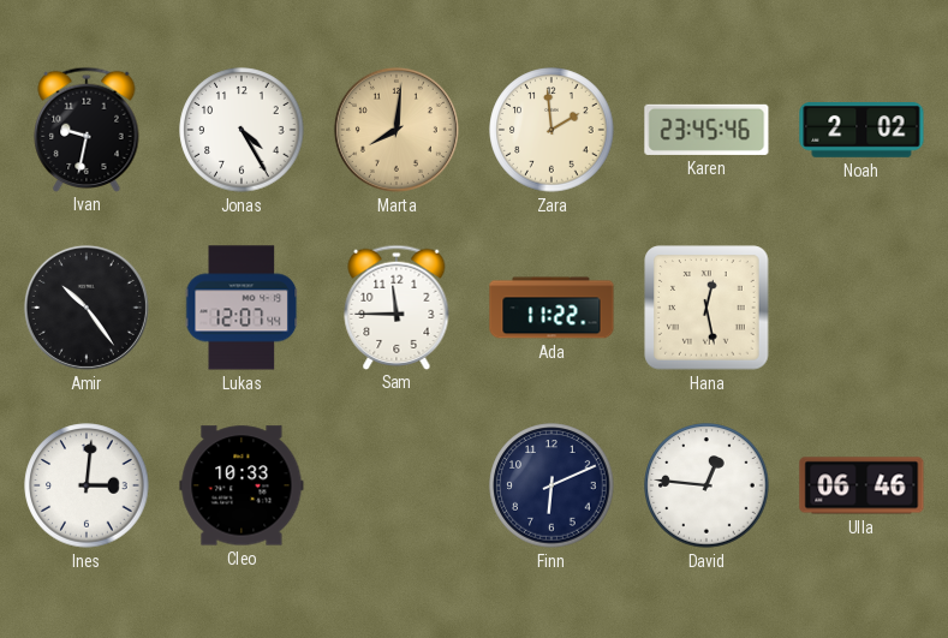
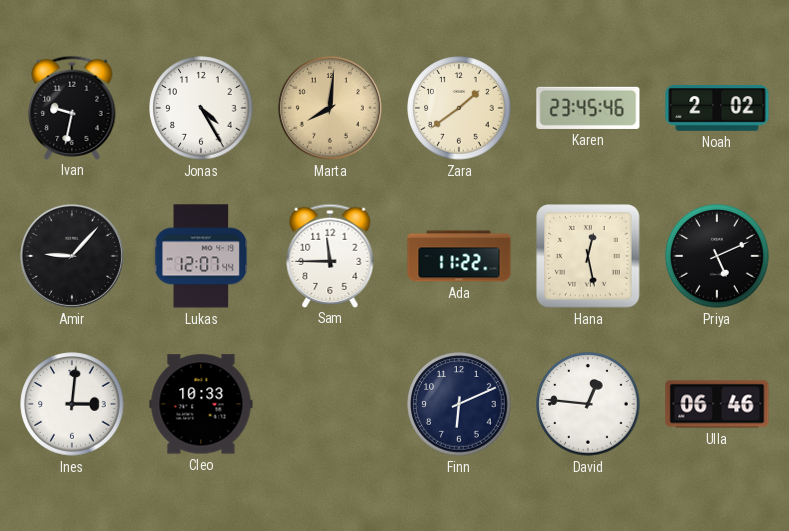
Zara: 1:59 -> 1:39
Amir: 10:24 -> 9:07
Priya: none -> 5:11
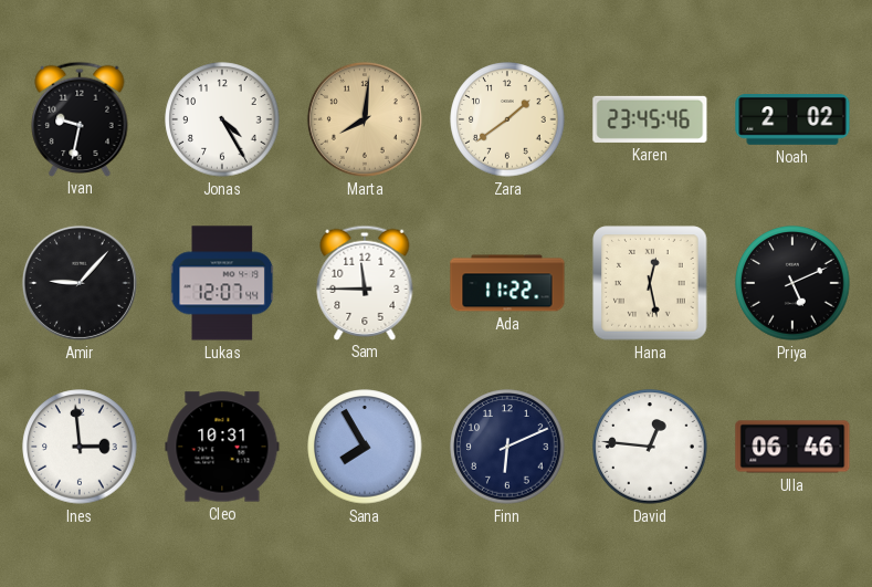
Ines: 3:01 -> 2:59
Cleo: 10:33 -> 10:31
Sana: none -> 7:55
